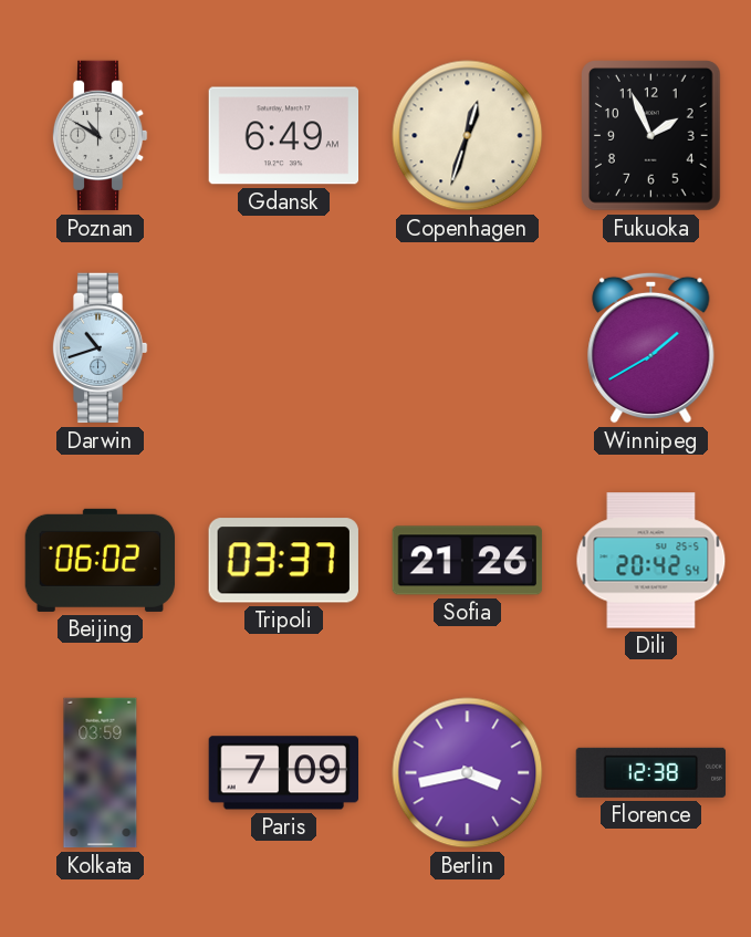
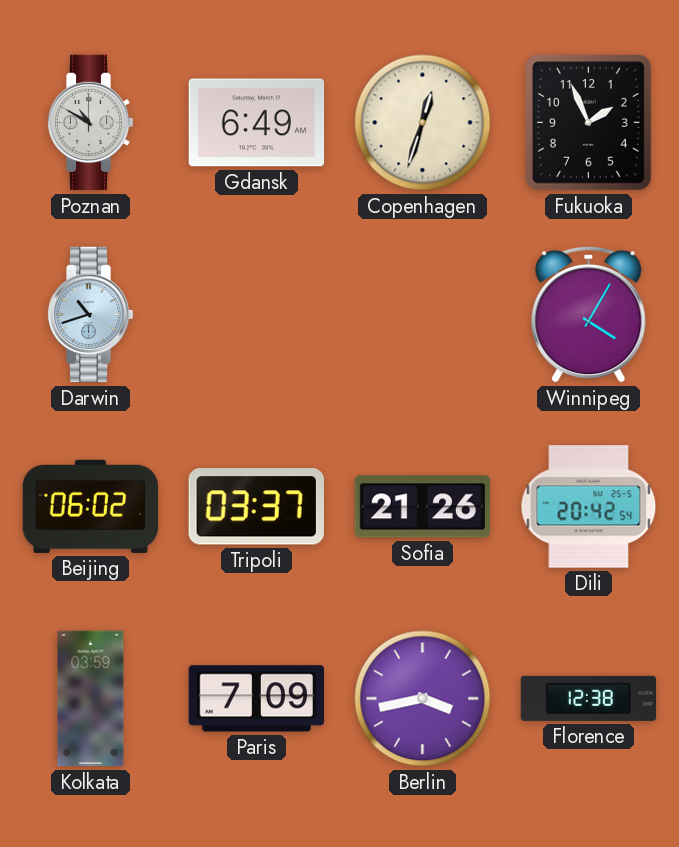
Winnipeg: 1:40 -> 4:05
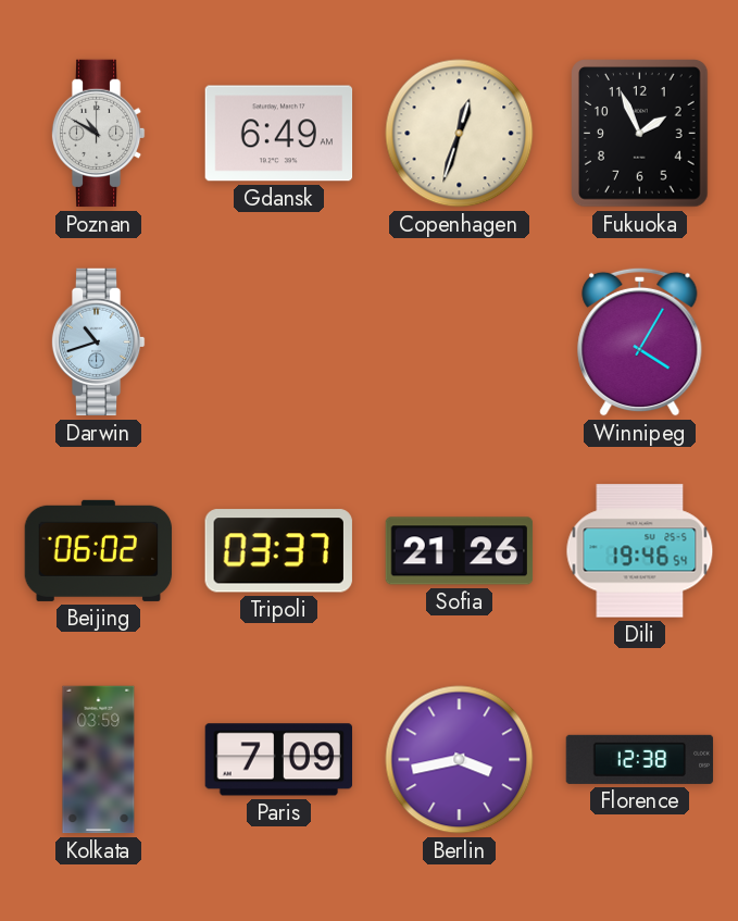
Dili: 20:42 -> 19:46
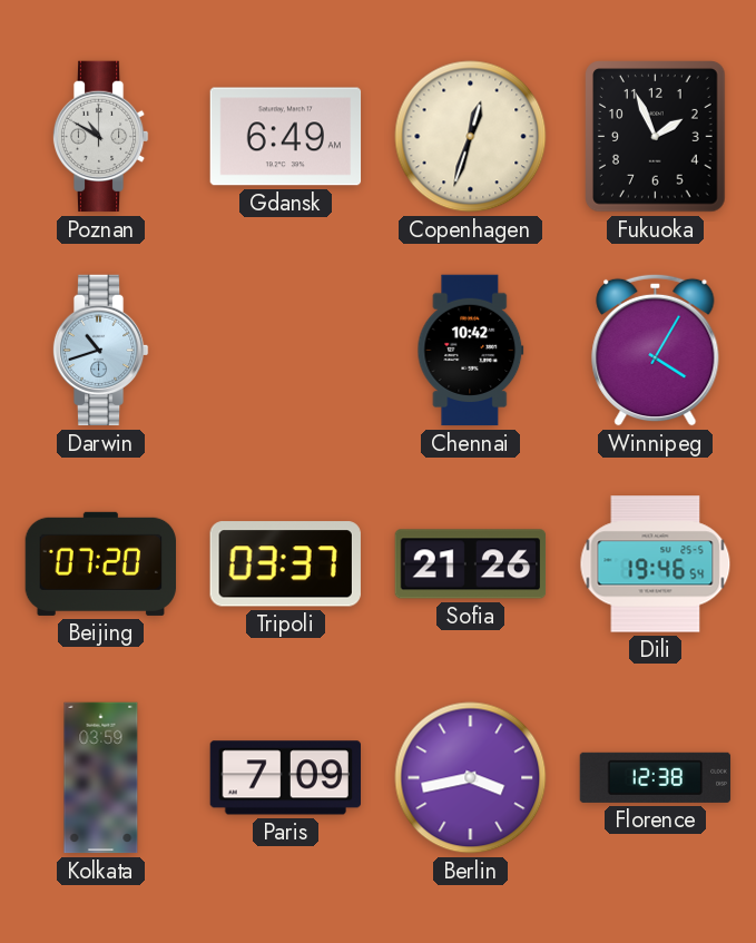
Chennai: none -> 10:42
Beijing: 06:02 -> 07:20
